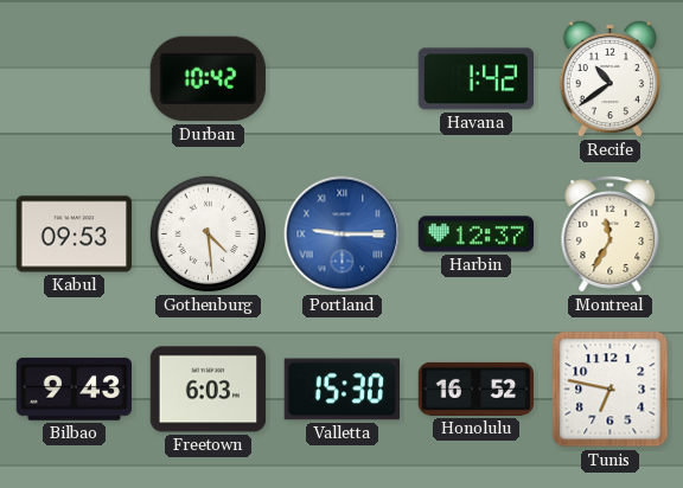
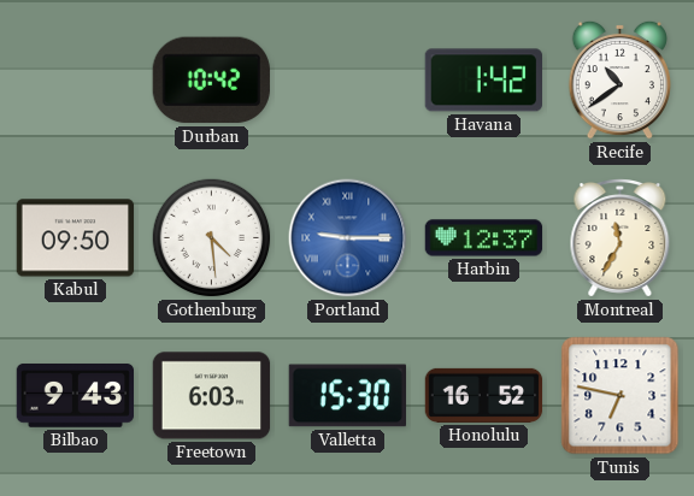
Kabul: 09:53 -> 09:50
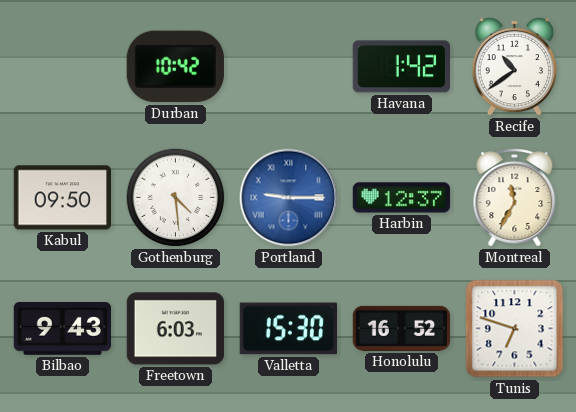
Tunis: 6:47 -> 6:48
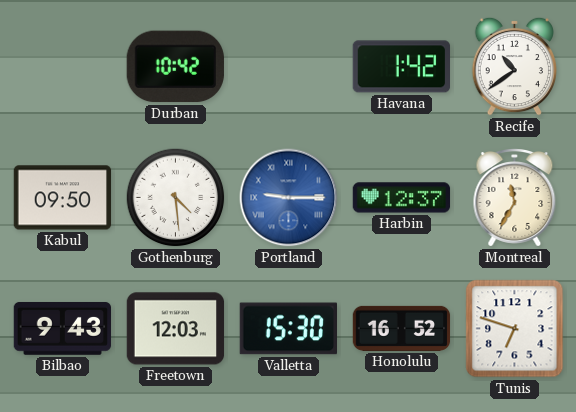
Freetown: 6:03 -> 12:03
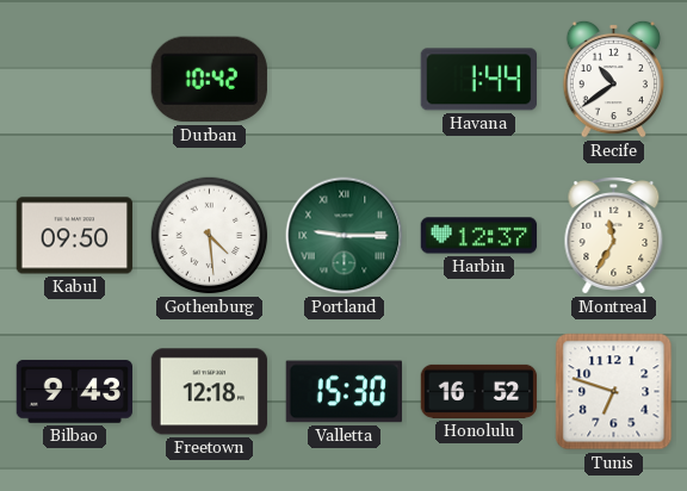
Havana: 1:42 -> 1:44
Portland dial: blue -> green
Freetown: 12:03 -> 12:18
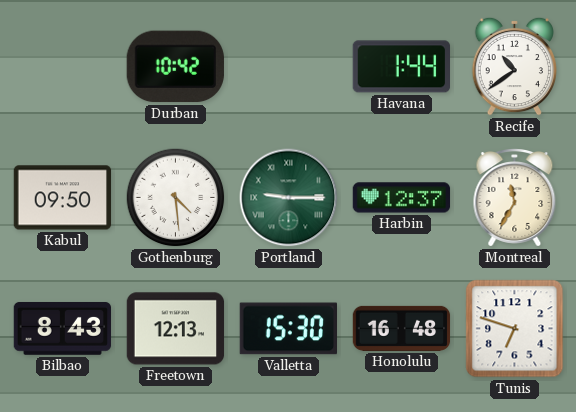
Bilbao: 9:43 -> 8:43
Freetown: 12:18 -> 12:13
Honolulu: 16:52 -> 16:48
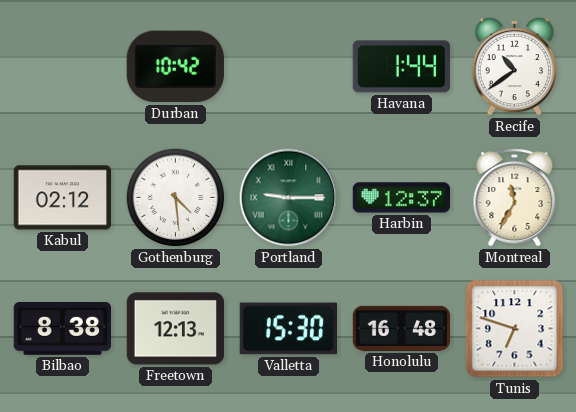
Kabul: 09:50 -> 02:12
Bilbao: 8:43 -> 8:38
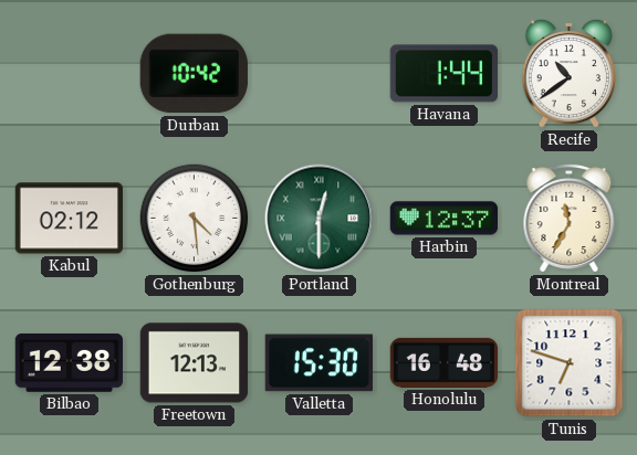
Portland: 9:15 -> 12:30
Bilbao: 8:38 -> 12:38
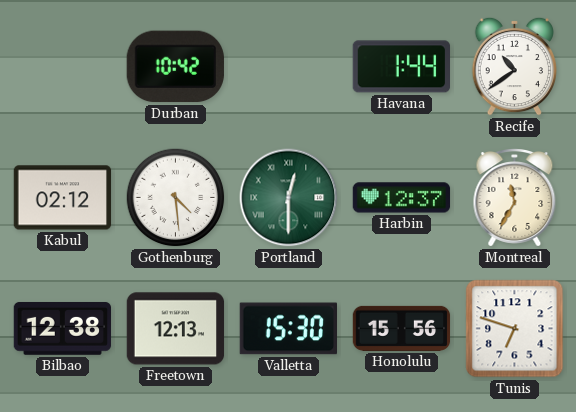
Honolulu: 16:48 -> 15:56
